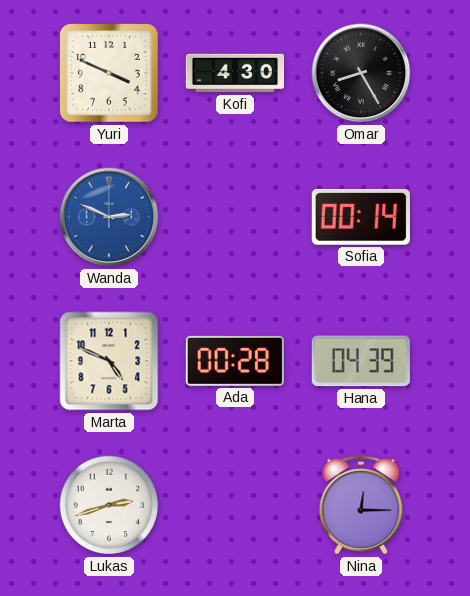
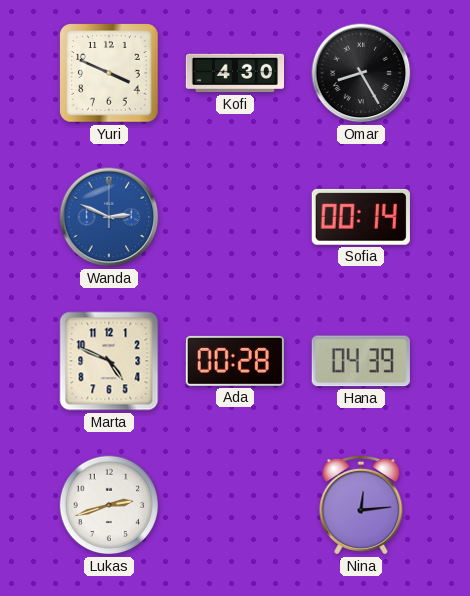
Nina: 12:15 -> 12:14
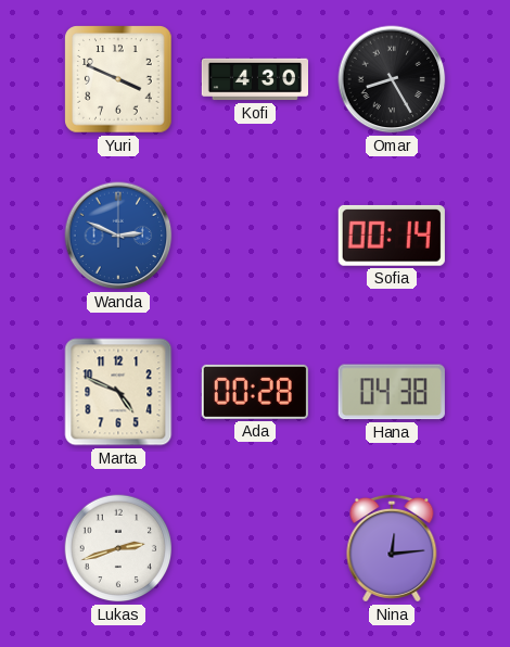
Hana: 04:39 -> 04:38
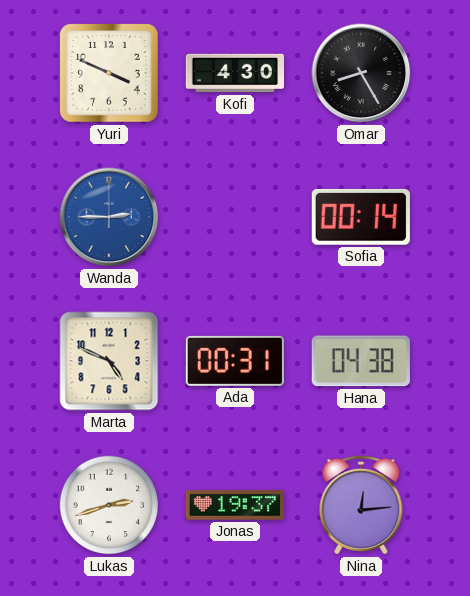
Wanda: 2:49 -> 2:45
Ada: 00:28 -> 00:31
Jonas: none -> 19:37
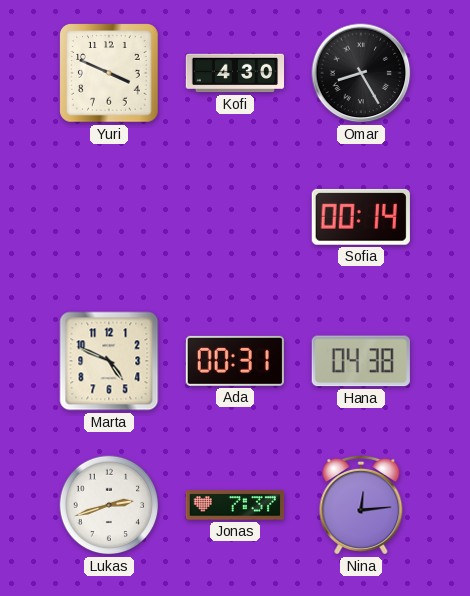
Wanda: 2:45 -> none
Jonas: 19:37 -> 7:37
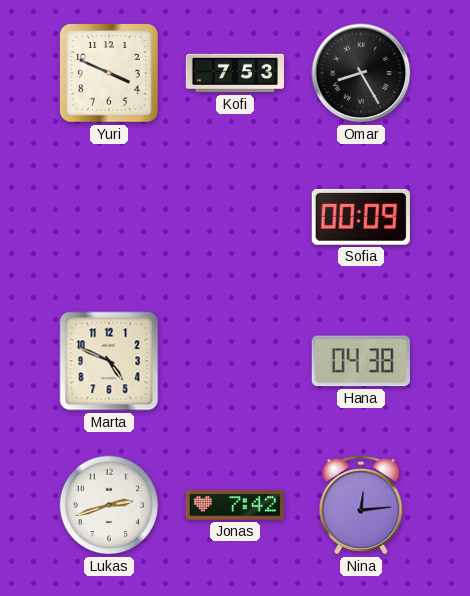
Kofi: 4:30 -> 7:53
Sofia: 00:14 -> 00:09
Ada: 00:31 -> none
Jonas: 7:37 -> 7:42
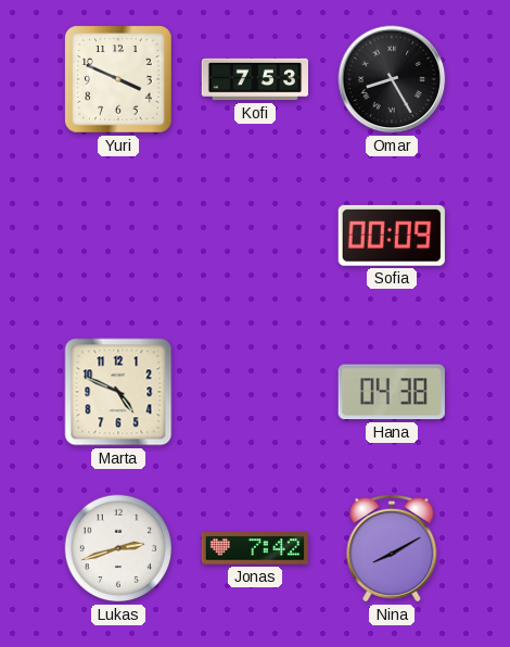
Nina: 12:14 -> 8:10
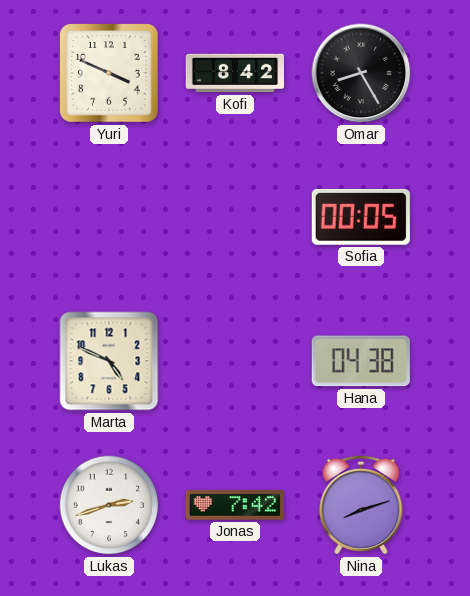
Kofi: 7:53 -> 8:42
Sofia: 00:09 -> 00:05
Nina: 8:10 -> 8:12
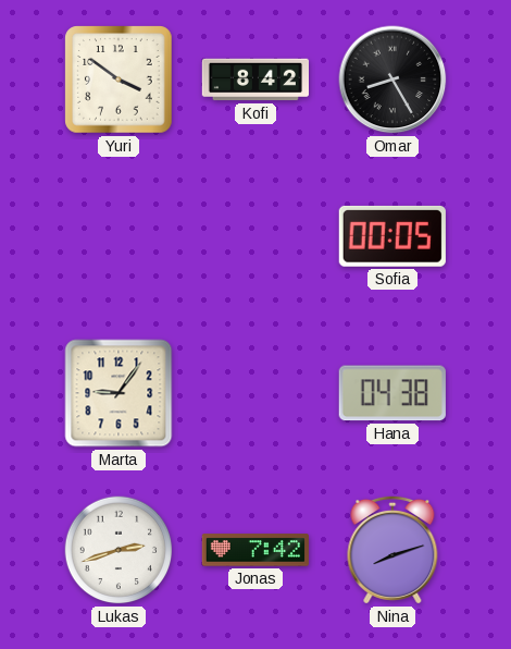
Yuri: 3:49 -> 3:51
Marta: 4:49 -> 9:06
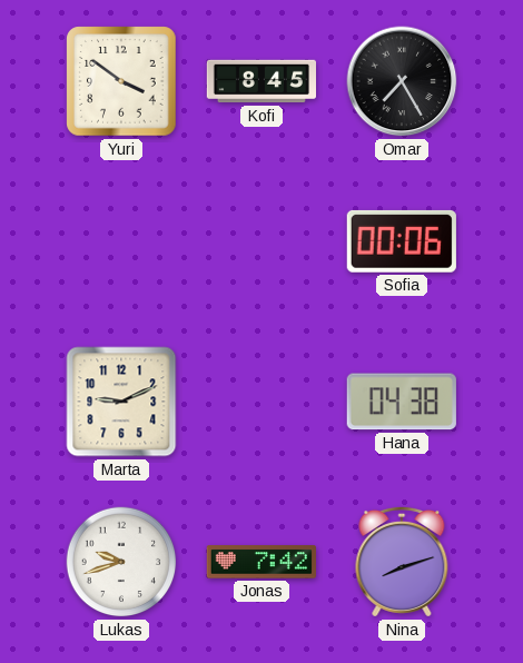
Kofi: 8:42 -> 8:45
Omar: 8:25 -> 7:25
Sofia: 00:05 -> 00:06
Marta: 9:06 -> 9:11
Lukas: 2:42 -> 9:42
